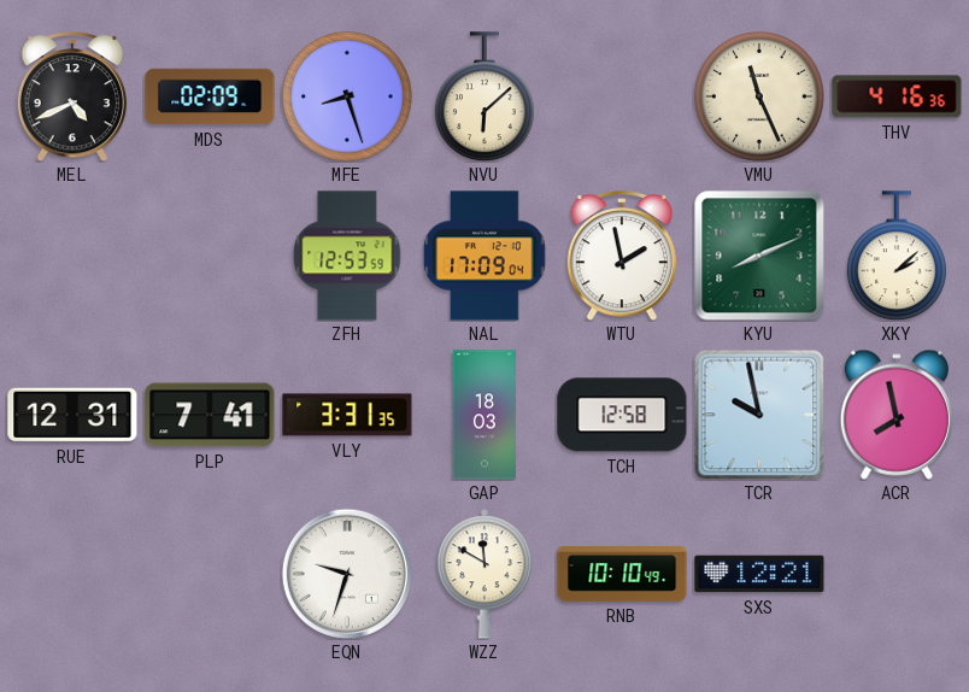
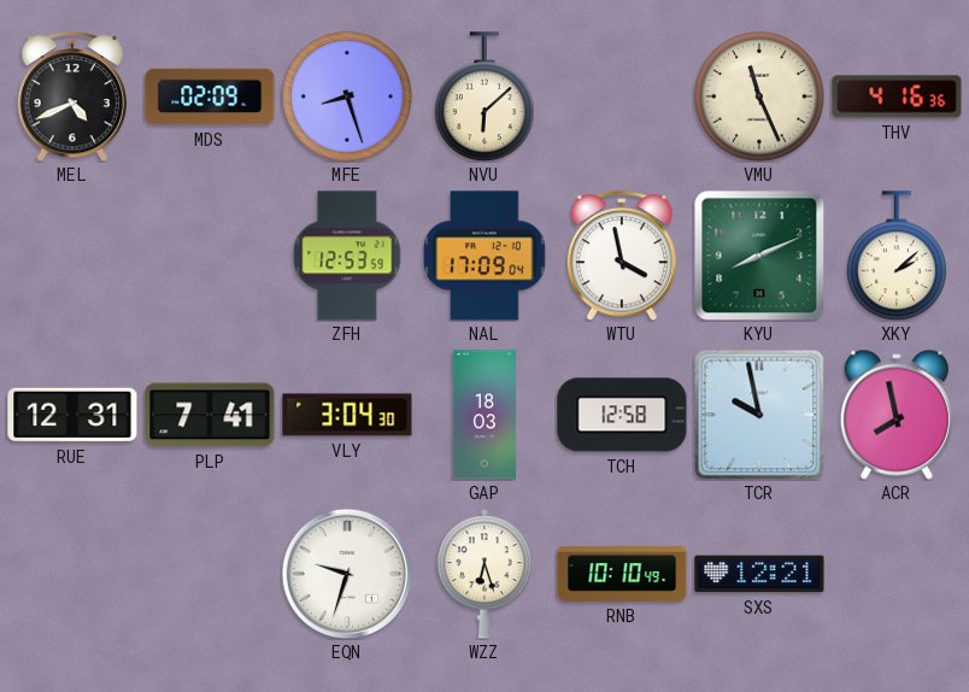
WTU: 1:58 -> 3:58
VLY: 3:31 -> 3:04
WZZ: 11:50 -> 6:27
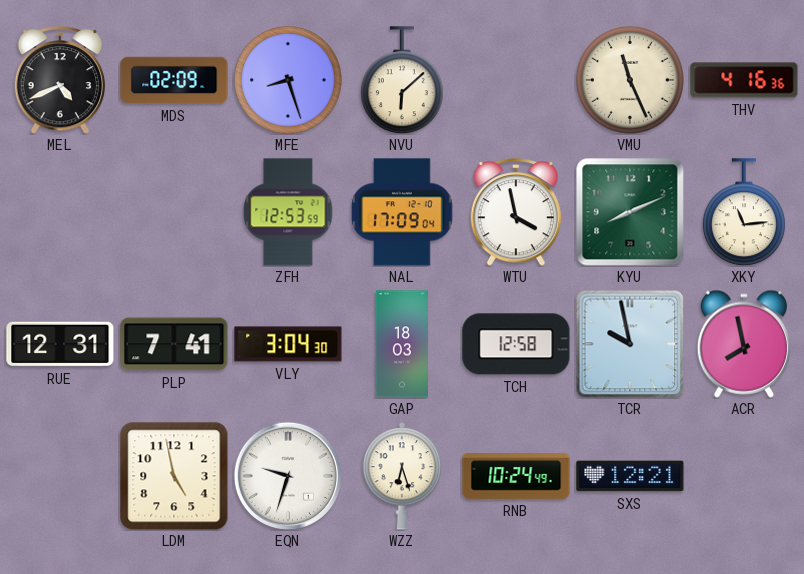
XKY: 2:08 -> 11:14
LDM: none -> 4:58
RNB: 10:10 -> 10:24
